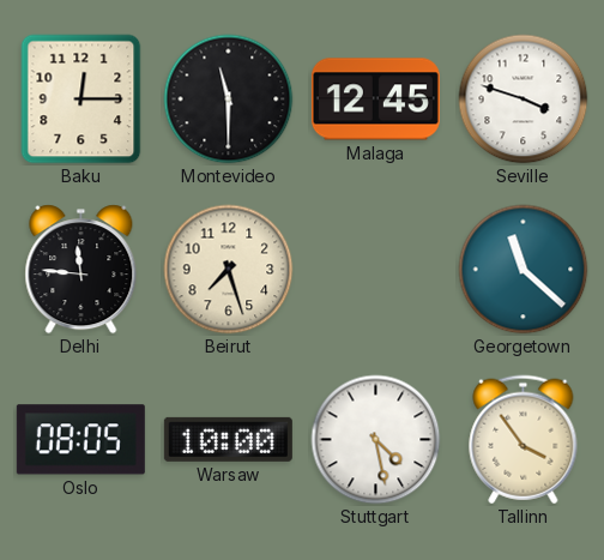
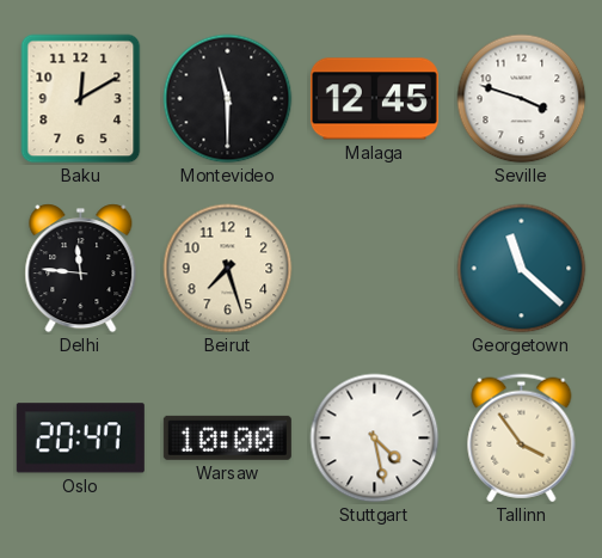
Baku: 12:15 -> 12:10
Oslo: 08:05 -> 20:47
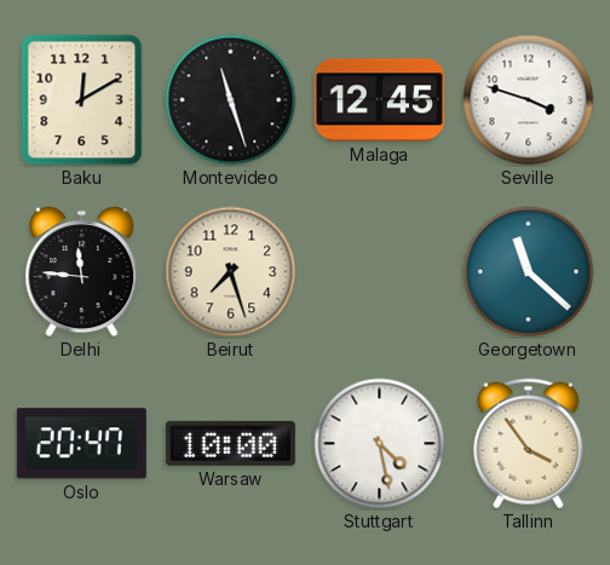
Montevideo: 11:30 -> 11:27
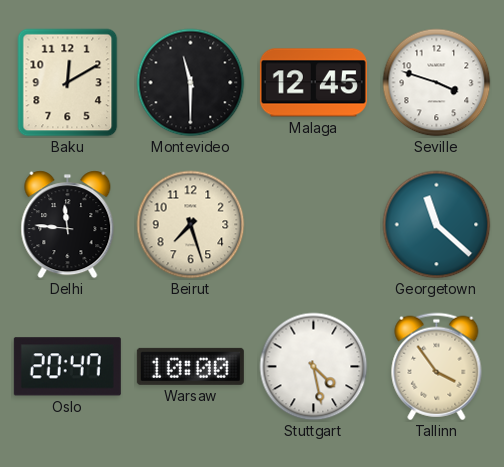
Montevideo: 11:27 -> 11:30
